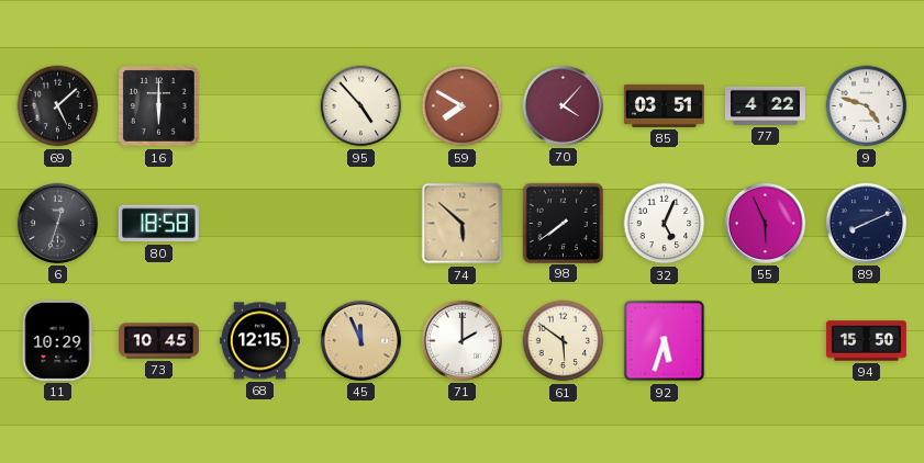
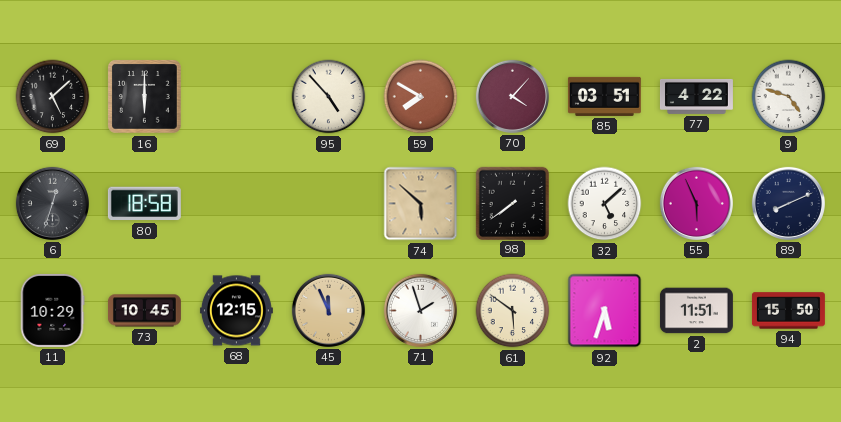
32: 5:04 -> 5:08
71: 2:00 -> 1:57
2: none -> 11:51
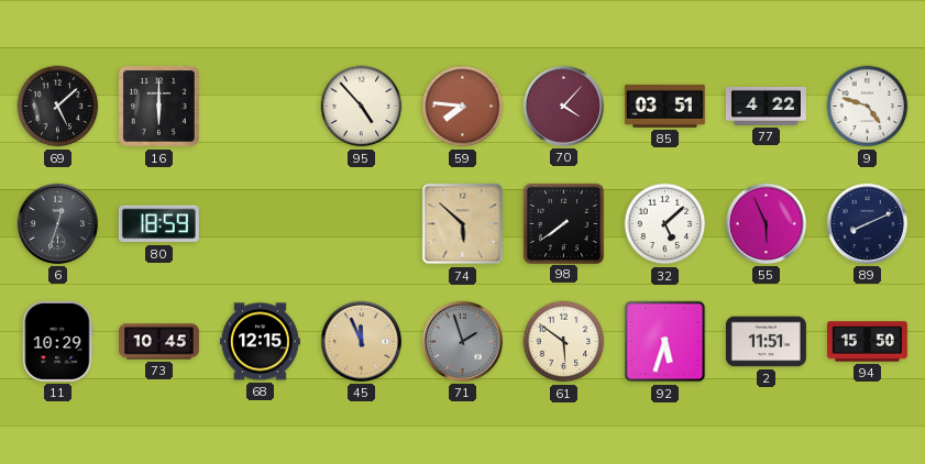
59: 7:50 -> 7:46
80: 18:58 -> 18:59
71 dial: white -> grey
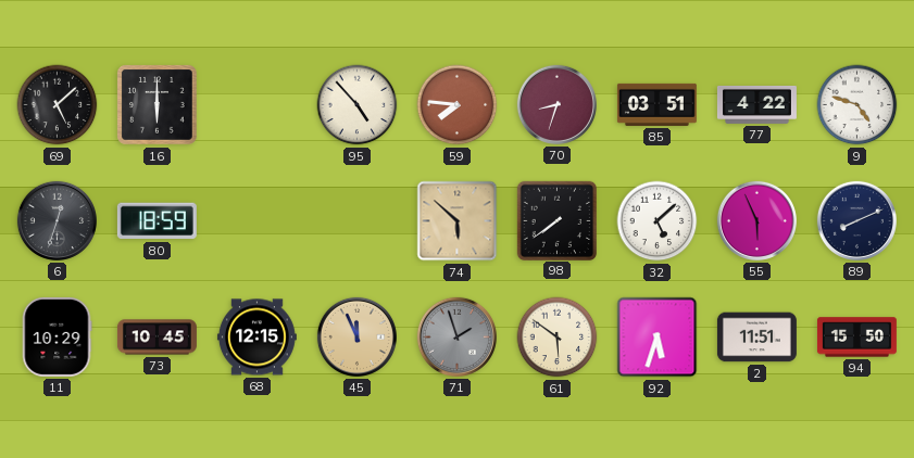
70: 4:07 -> 8:33
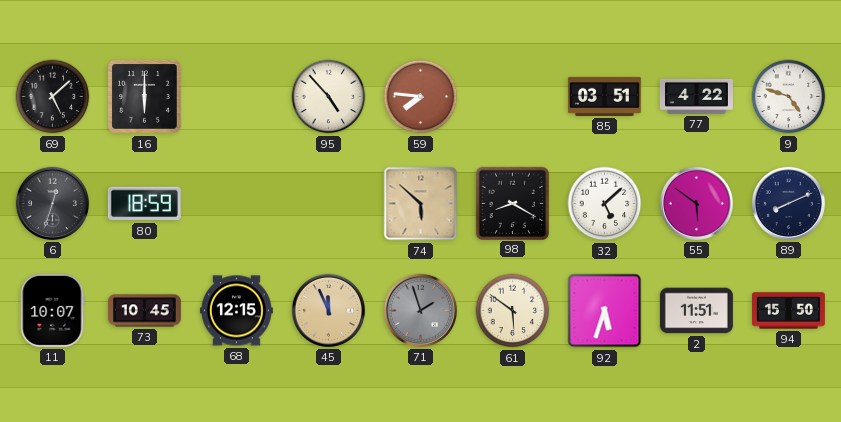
70: 8:33 -> none
98: 7:39 -> 8:20
55: 5:56 -> 5:51
11: 10:29 -> 10:07
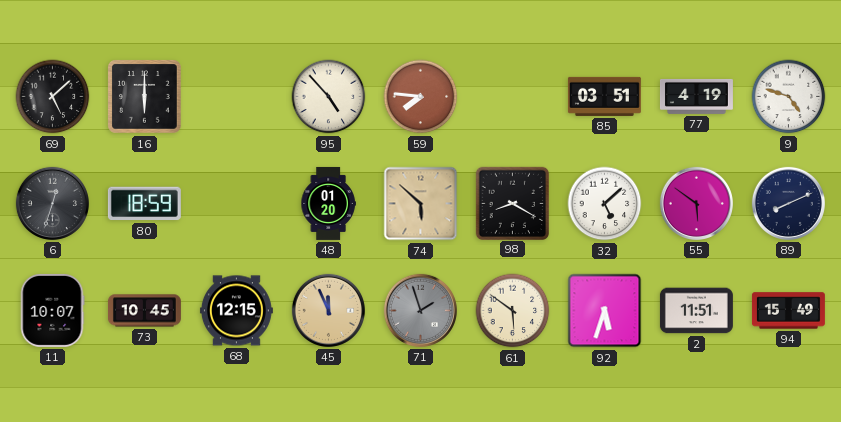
77: 4:22 -> 4:19
48: none -> 01:20
94: 15:50 -> 15:49
